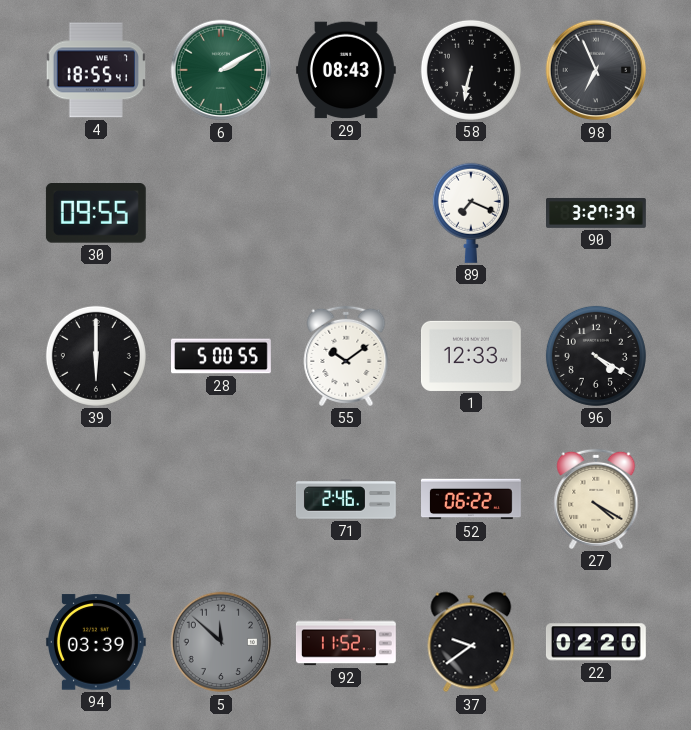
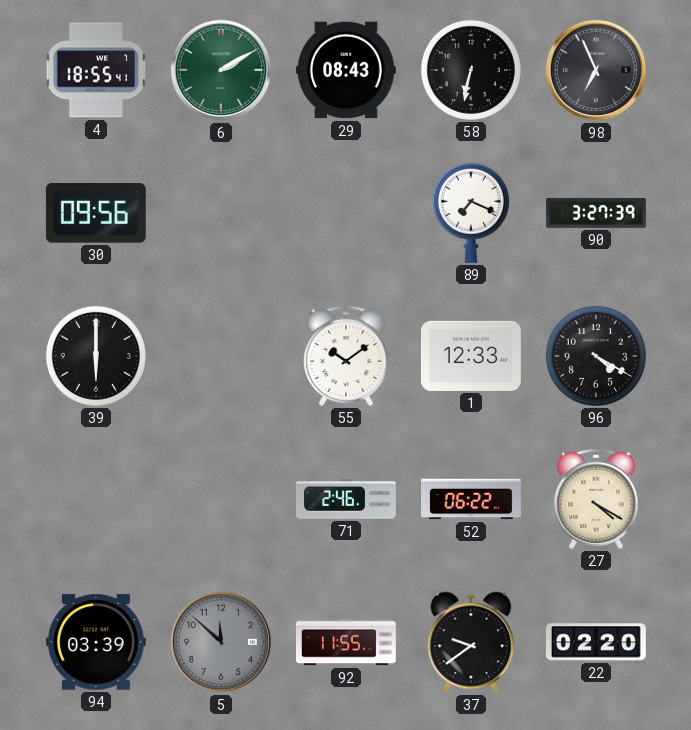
30: 09:55 -> 09:56
28: 5:00 -> none
92: 11:52 -> 11:55
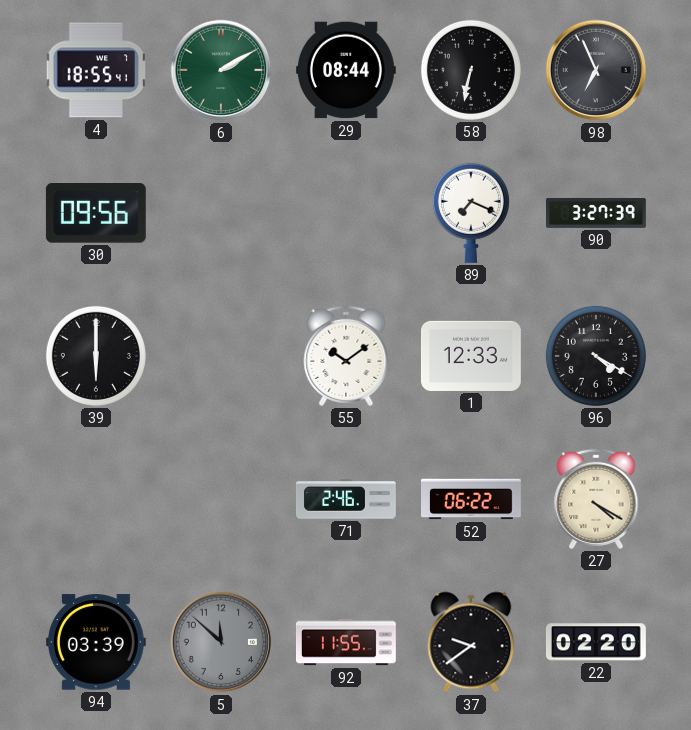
29: 08:43 -> 08:44
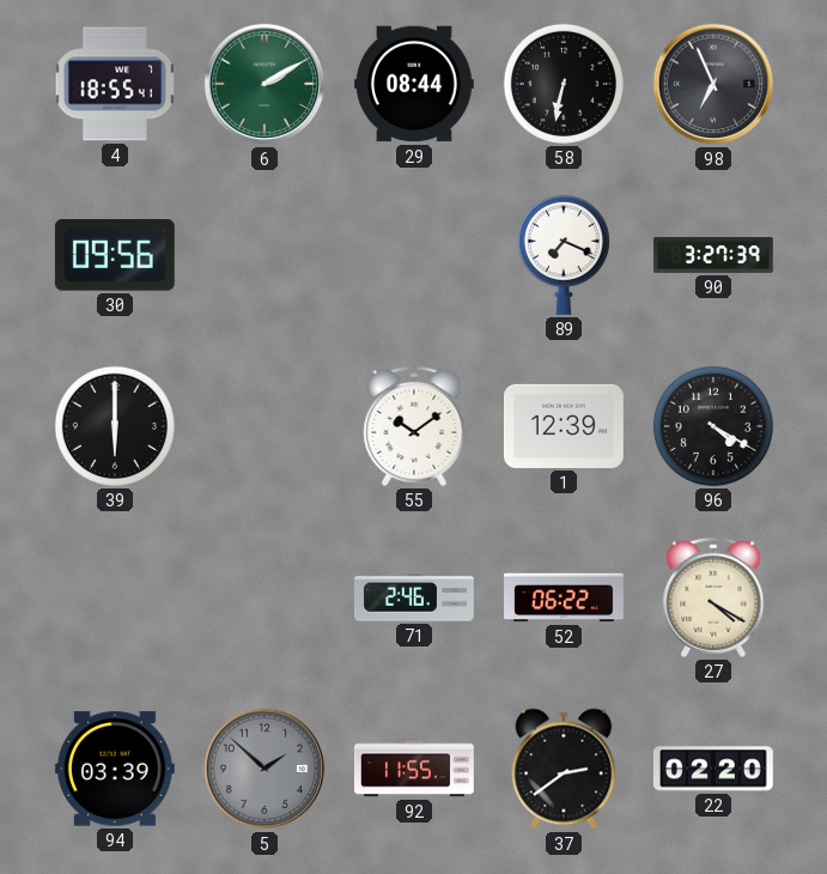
1: 12:33 -> 12:39
5: 11:52 -> 1:52
37: 9:39 -> 2:39
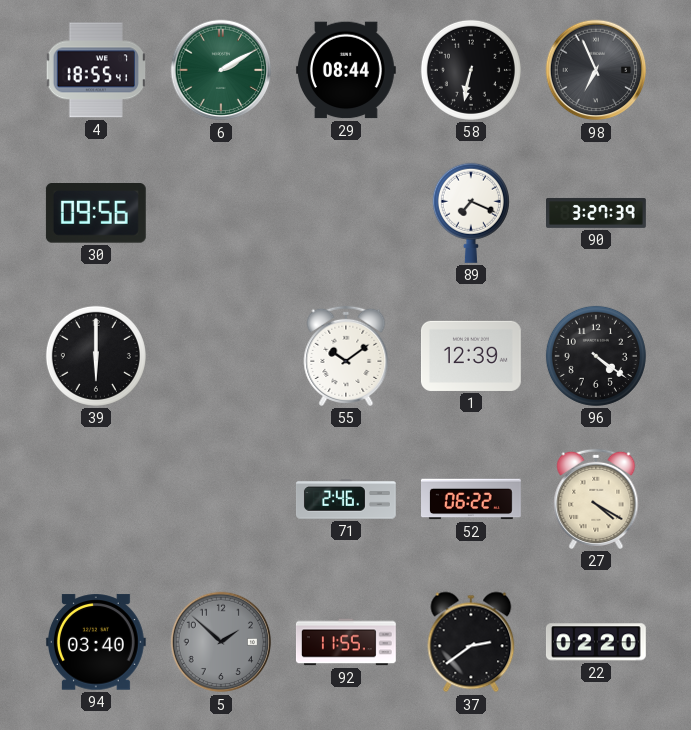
96: 4:20 -> 4:21
94: 03:39 -> 03:40
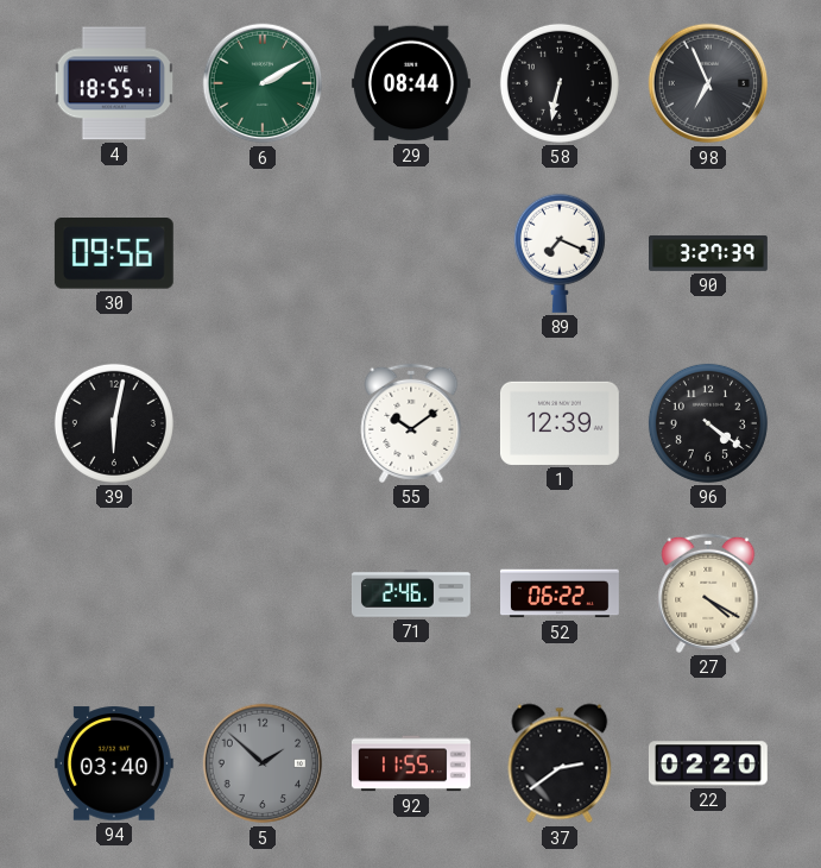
39: 6:00 -> 6:02
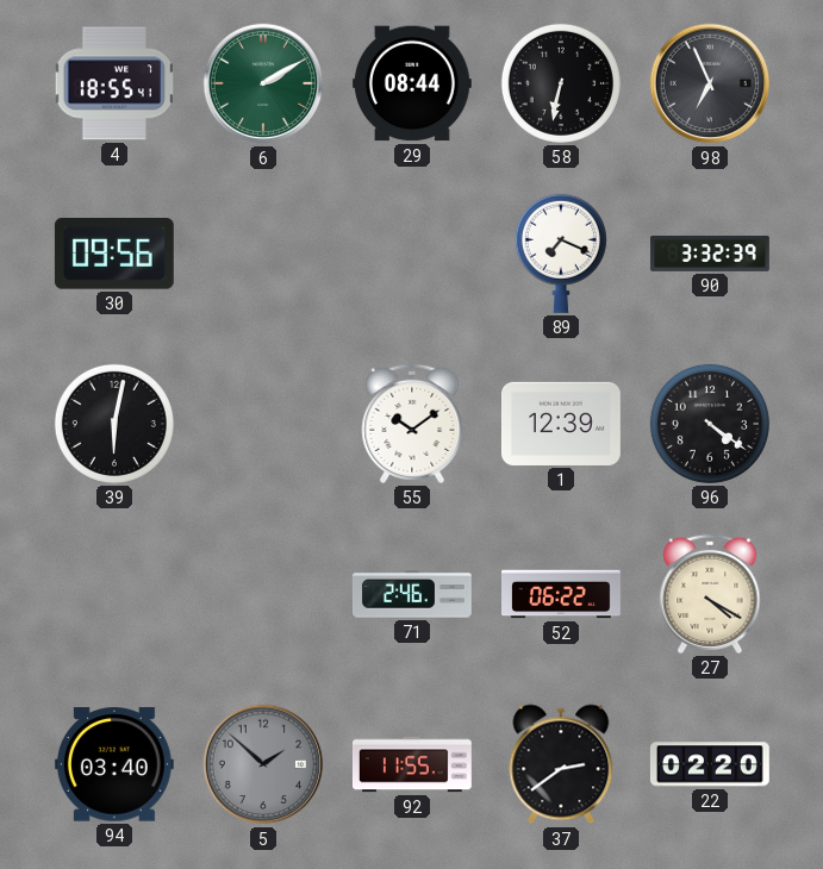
90: 3:27 -> 3:32
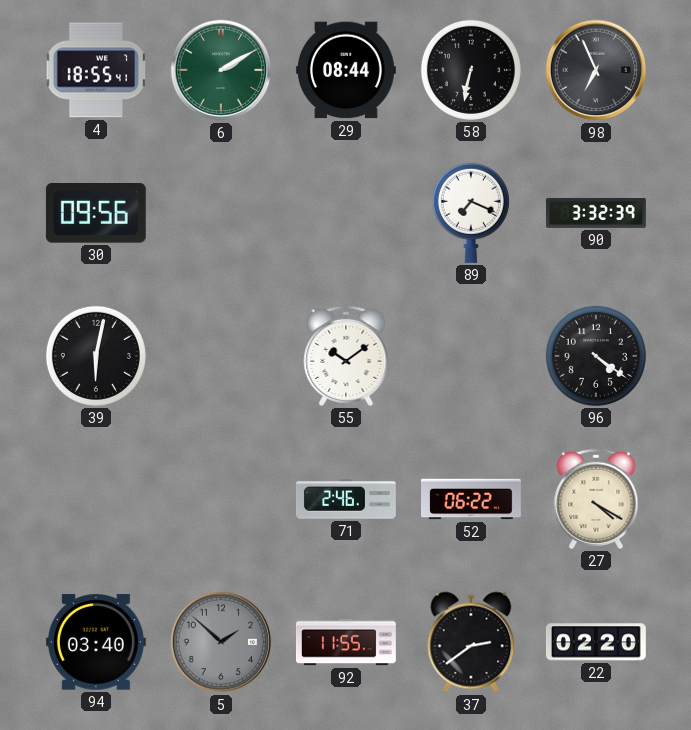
1: 12:39 -> none
